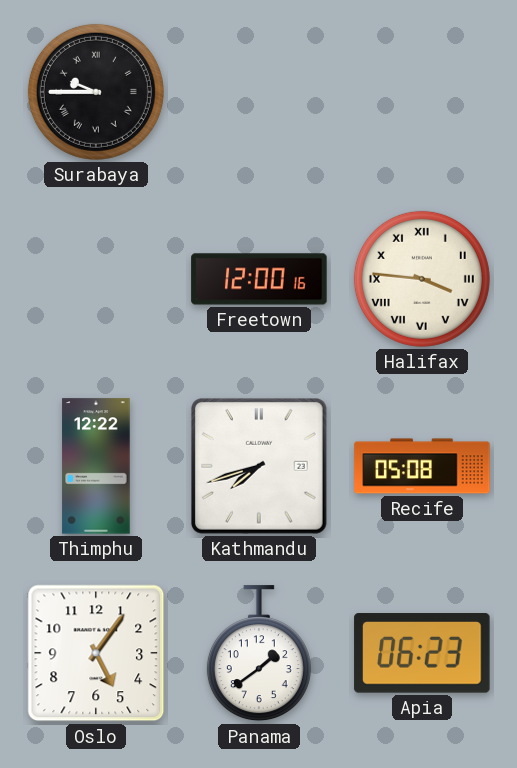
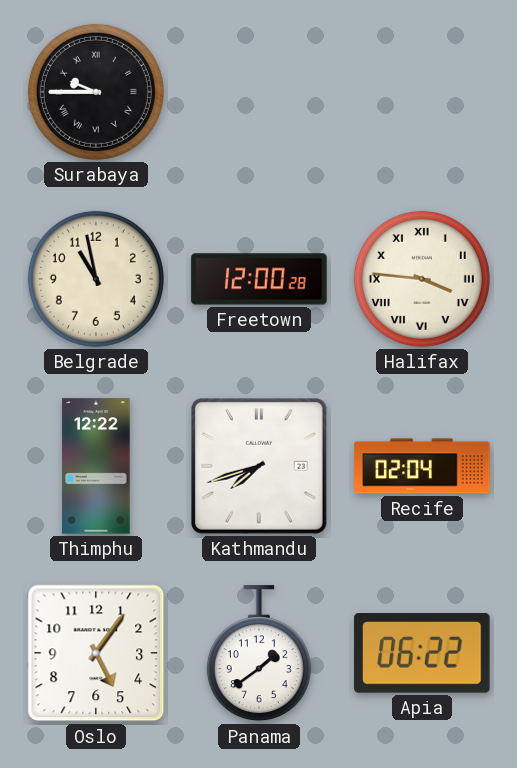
Belgrade: none -> 10:58
Freetown: 12:00:16 -> 12:00:28
Recife: 05:08 -> 02:04
Apia: 06:23 -> 06:22
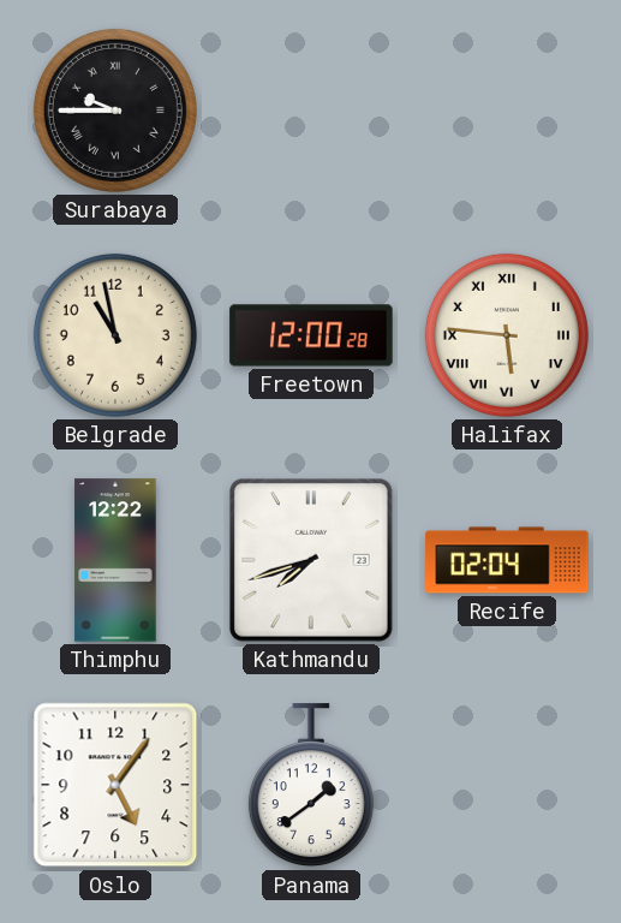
Halifax: 3:46 -> 5:46
Apia: 06:22 -> none
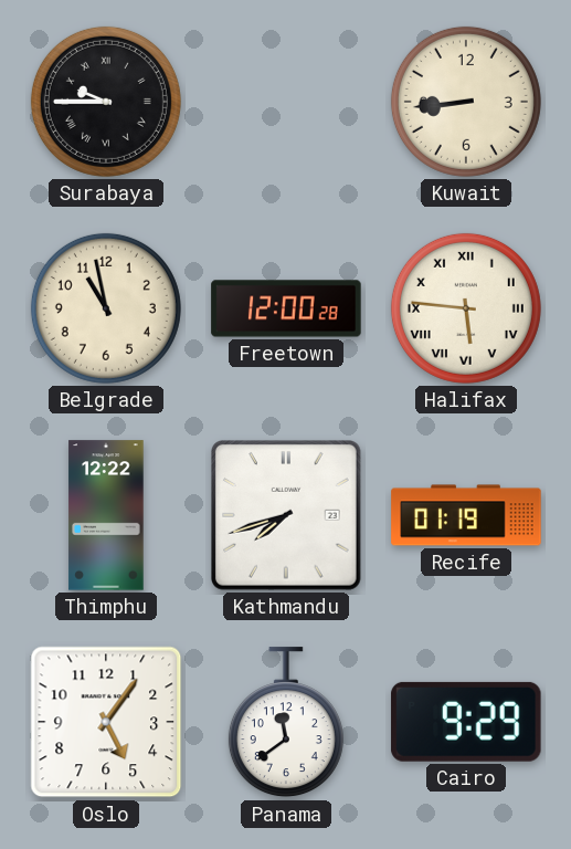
Kuwait: none -> 8:44
Recife: 02:04 -> 01:19
Panama: 1:39 -> 11:39
Cairo: none -> 9:29
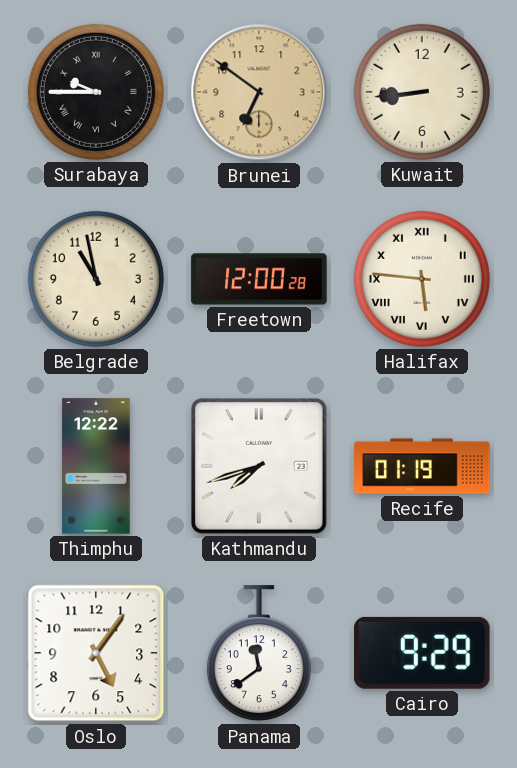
Brunei: none -> 6:51
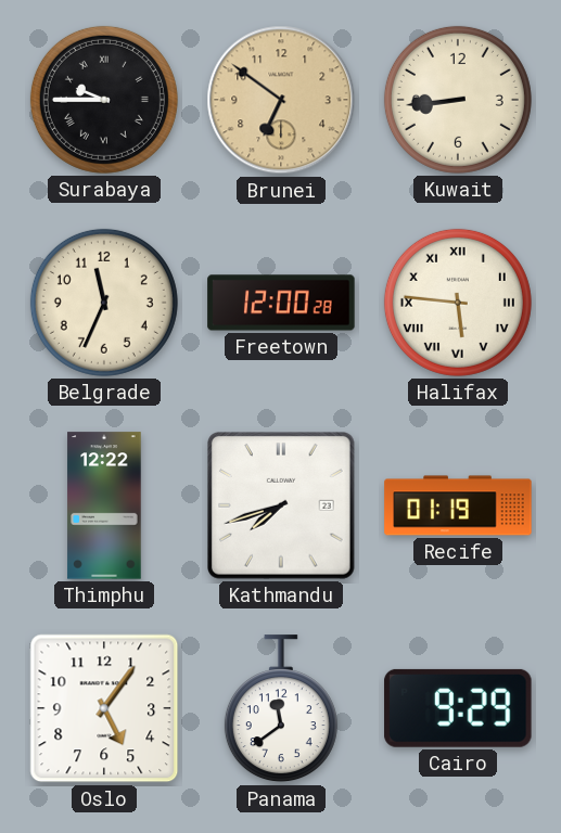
Belgrade: 10:58 -> 11:34
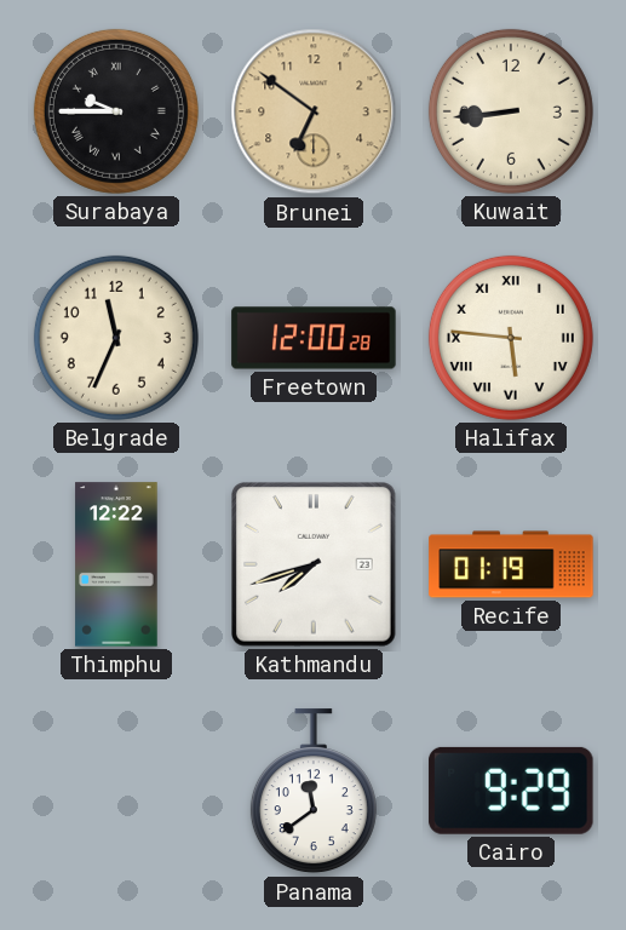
Oslo: 5:06 -> none
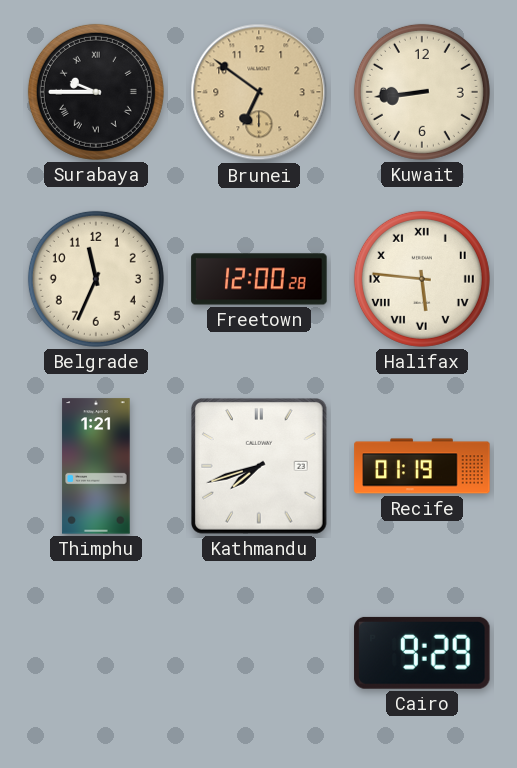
Thimphu: 12:22 -> 1:21
Panama: 11:39 -> none
